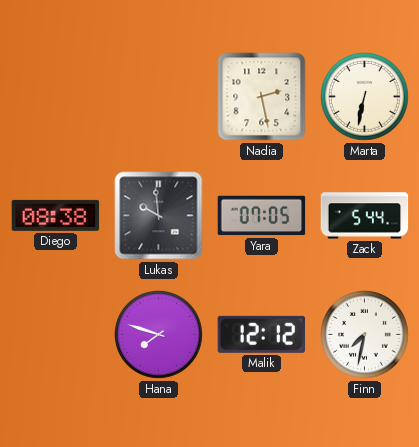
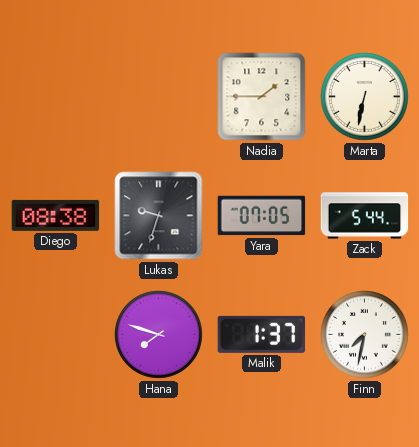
Nadia: 2:28 -> 1:45
Lukas: 9:59 -> 9:33
Malik: 12:12 -> 1:37
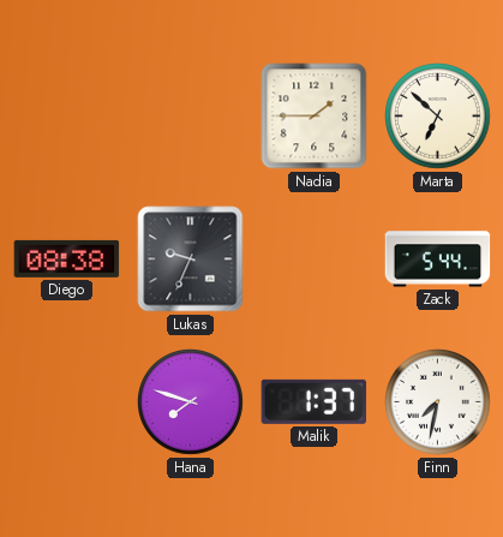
Marta: 6:32 -> 6:52
Lukas: 9:33 -> 9:34
Yara: 07:05 -> none
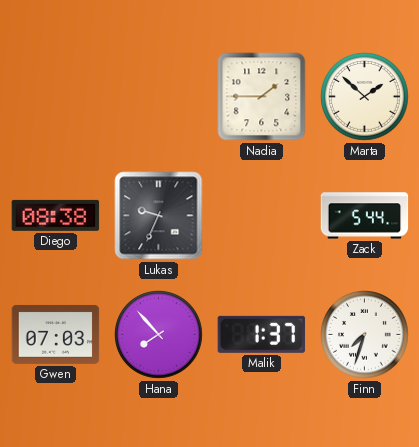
Marta: 6:52 -> 1:52
Gwen: none -> 07:03
Hana: 7:48 -> 7:53
Finn: 7:32 -> 7:33
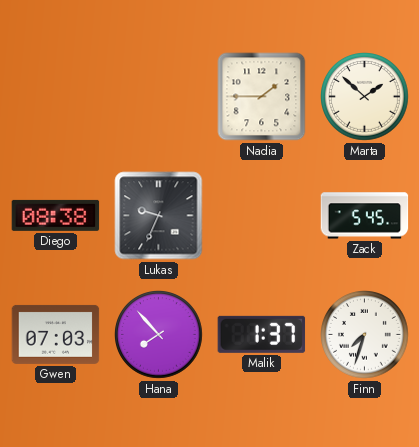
Zack: 5:44 -> 5:45
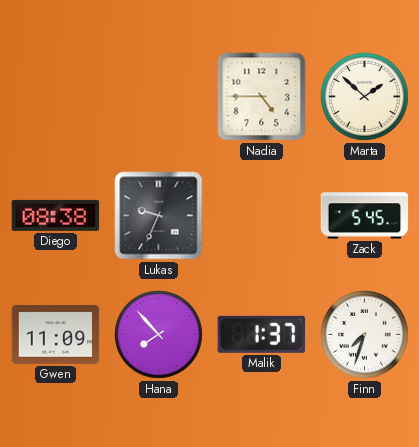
Nadia: 1:45 -> 4:45
Gwen: 07:03 -> 11:09
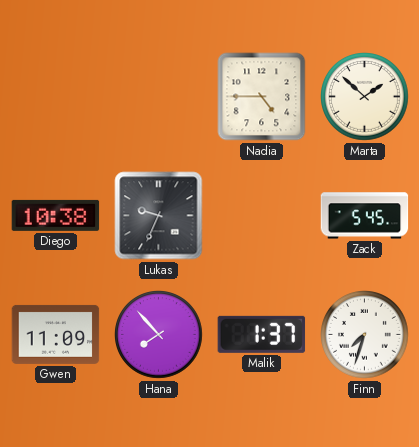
Diego: 08:38 -> 10:38
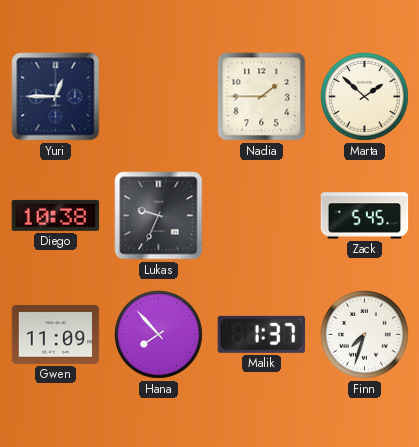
Yuri: none -> 12:45
Nadia: 4:45 -> 1:45
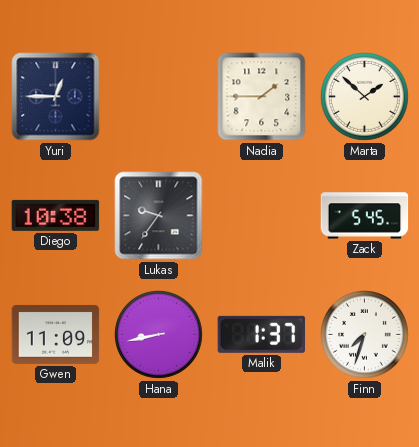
Lukas: 9:34 -> 9:36
Hana: 7:53 -> 8:43
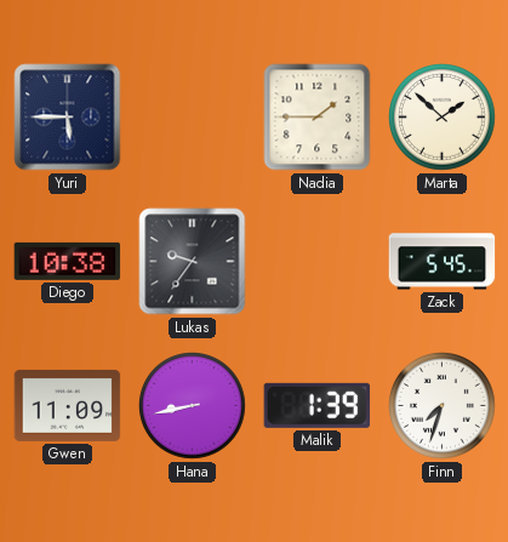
Yuri: 12:45 -> 5:45
Malik: 1:37 -> 1:39
